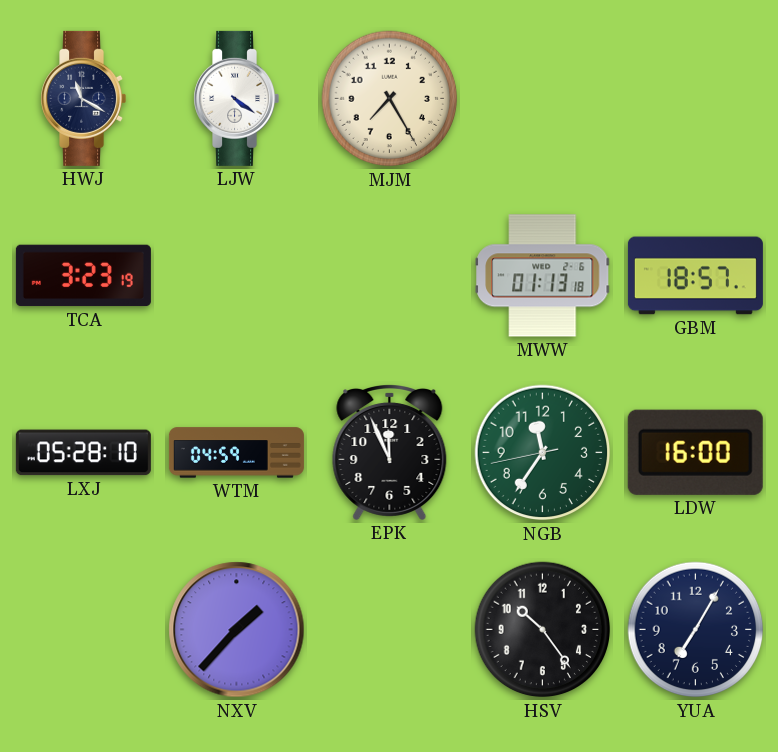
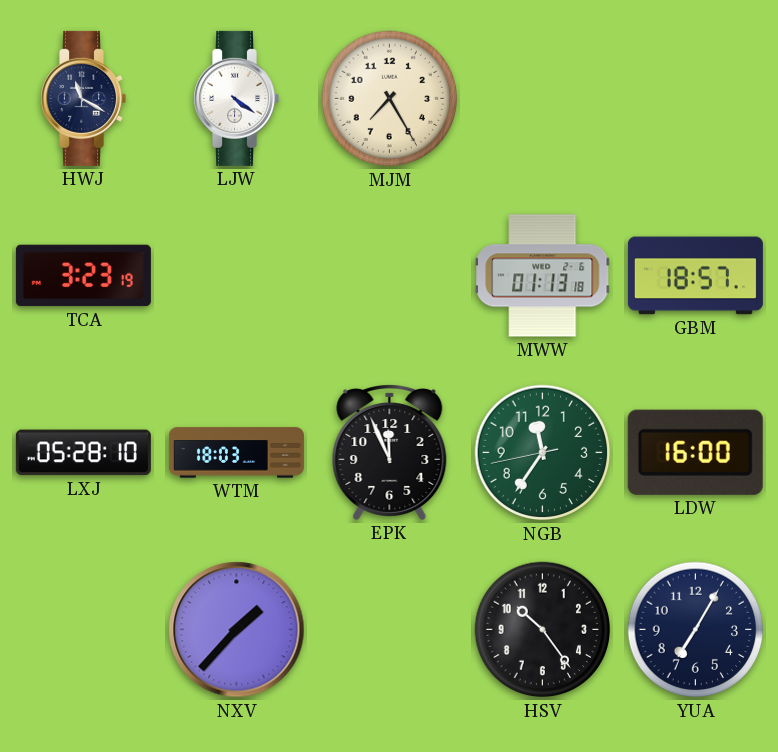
WTM: 04:59 -> 18:03
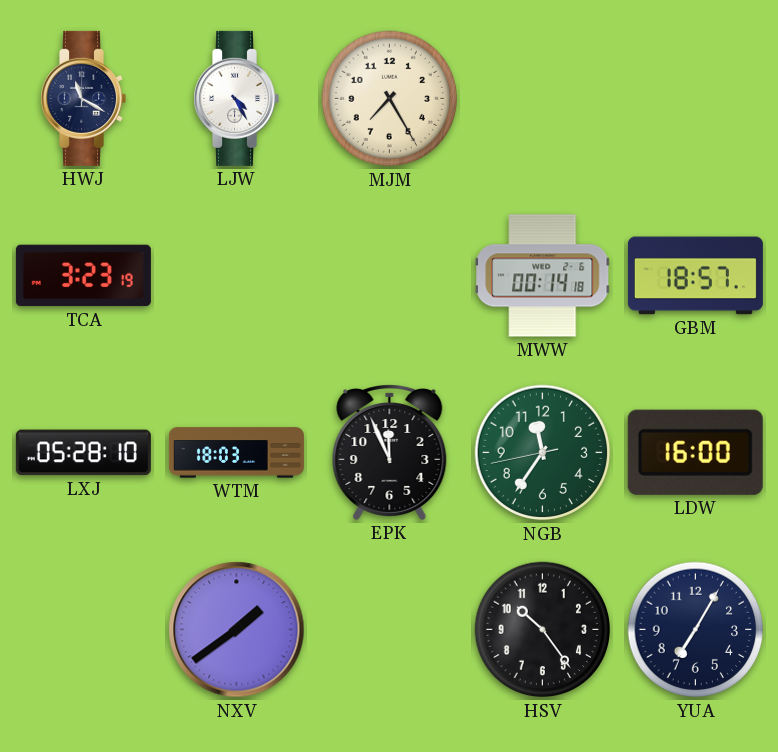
LJW: 4:21 -> 4:25
MWW: 01:13 -> 00:14
NXV: 1:37 -> 1:39
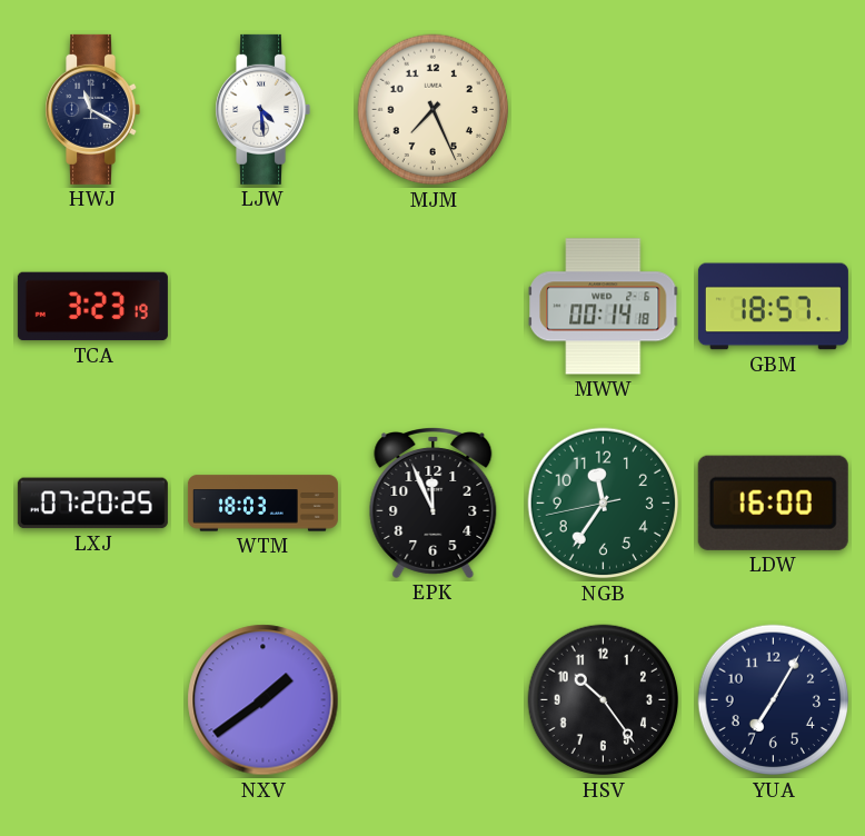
LJW: 4:25 -> 4:29
MJM: 7:25 -> 7:26
LXJ: 05:28 -> 07:20
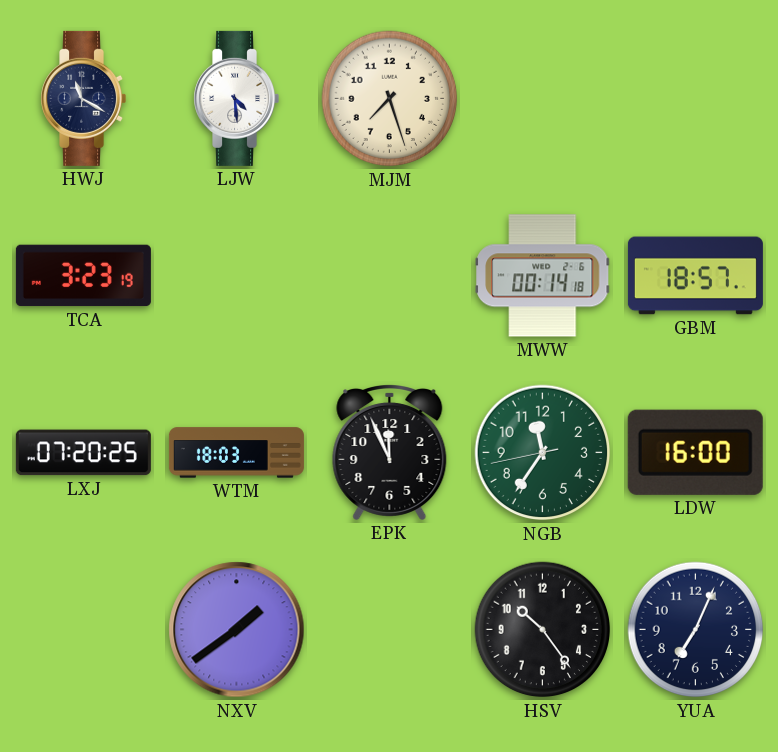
MJM: 7:26 -> 7:27
YUA: 7:05 -> 7:04
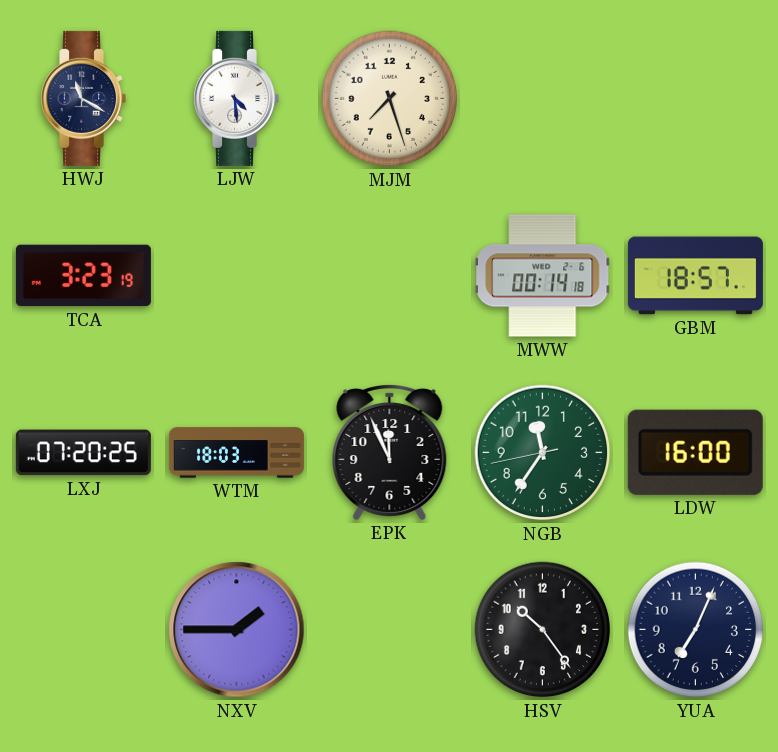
NXV: 1:39 -> 1:45
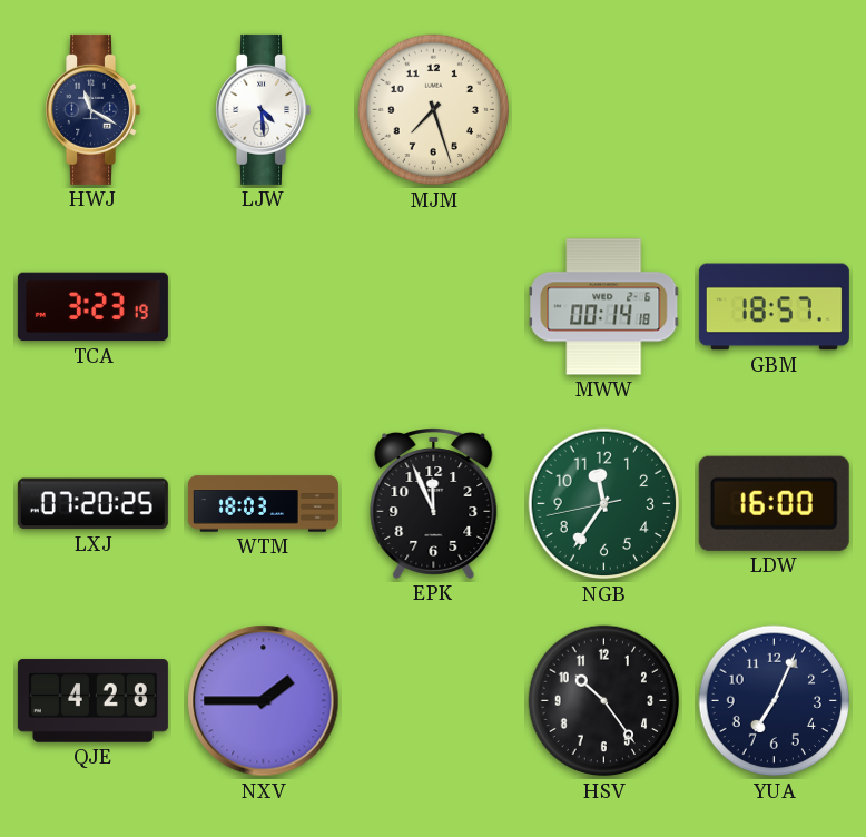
QJE: none -> 4:28
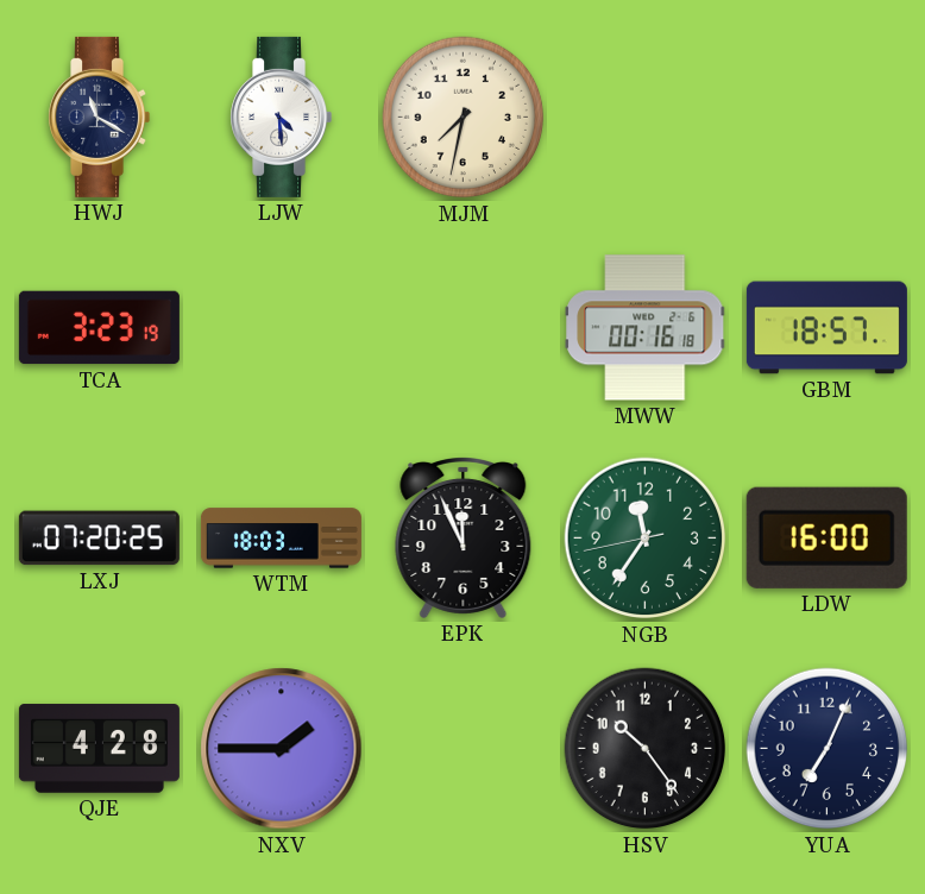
MJM: 7:27 -> 7:32
MWW: 00:14 -> 00:16
